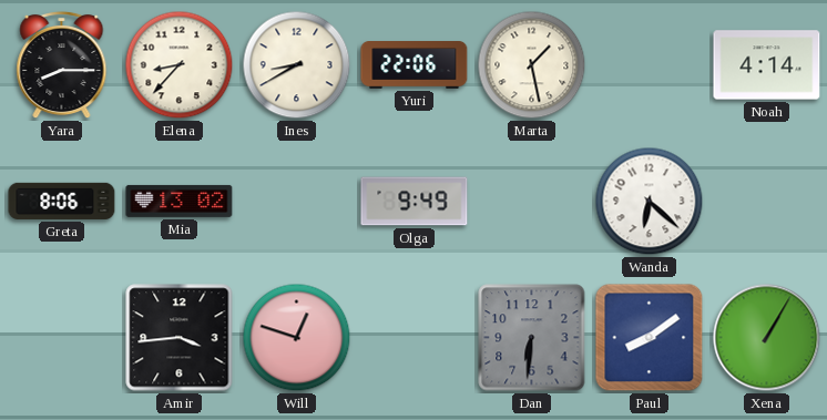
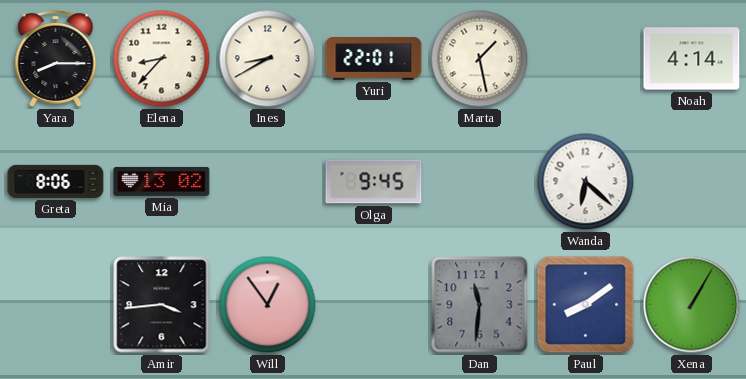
Yuri: 22:06 -> 22:01
Olga: 9:49 -> 9:45
Will: 12:48 -> 12:54
Dan: 6:31 -> 11:31
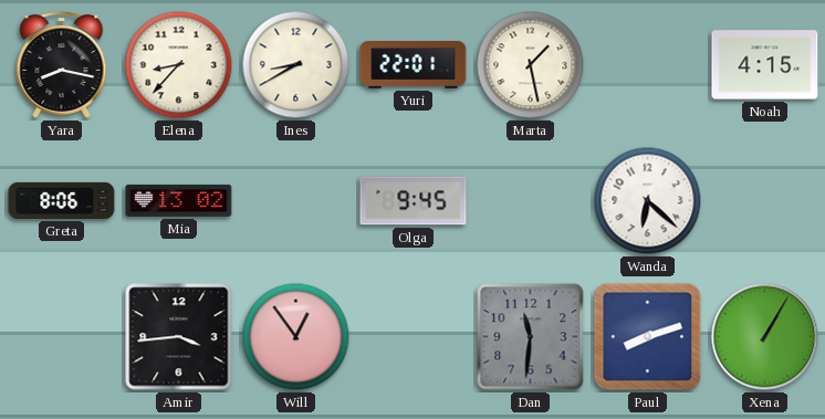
Yara: 8:15 -> 8:17
Noah: 4:14 -> 4:15
Paul: 8:09 -> 8:12
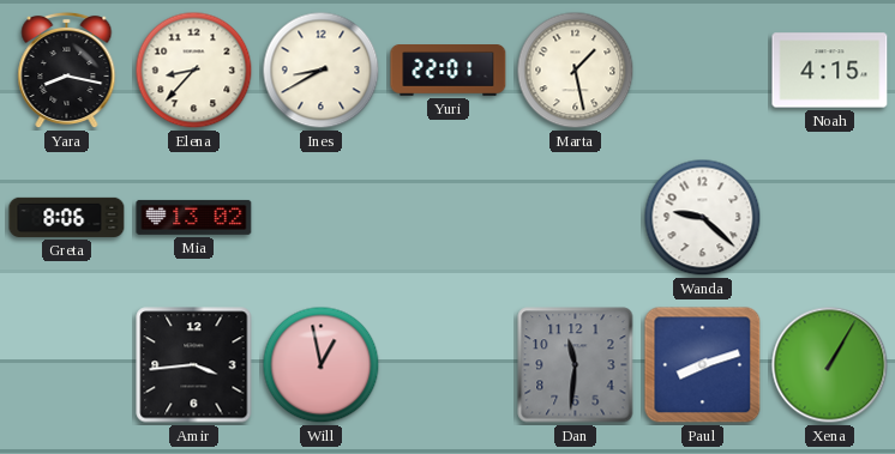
Olga: 9:45 -> none
Wanda: 6:22 -> 9:22
Will: 12:54 -> 12:58
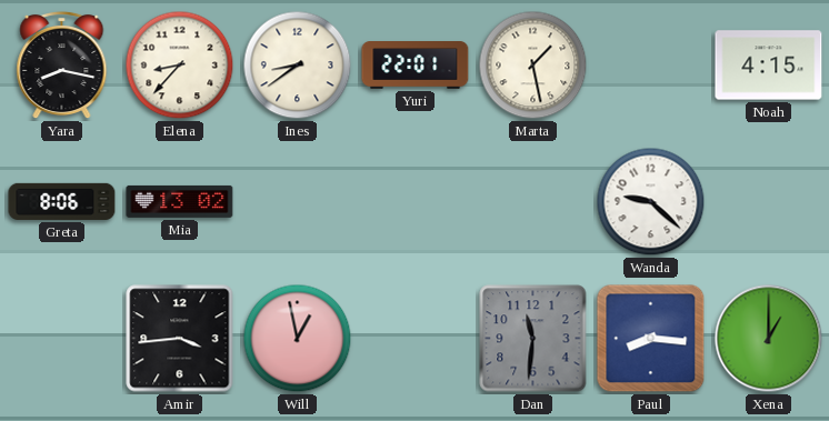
Ines: 8:40 -> 8:39
Paul: 8:12 -> 8:16
Xena: 1:05 -> 1:00
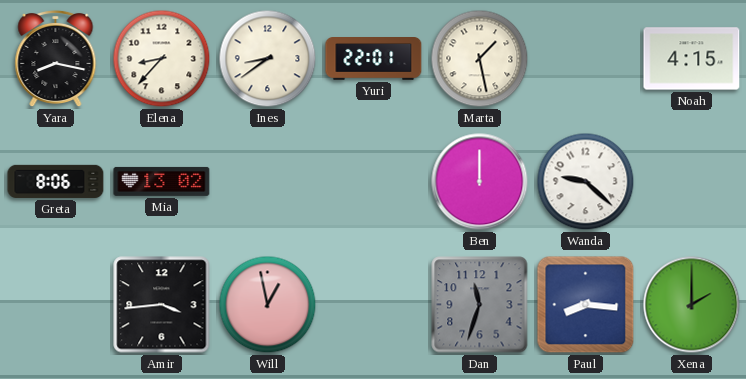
Ben: none -> 12:00
Dan: 11:31 -> 11:33
Xena: 1:00 -> 2:00
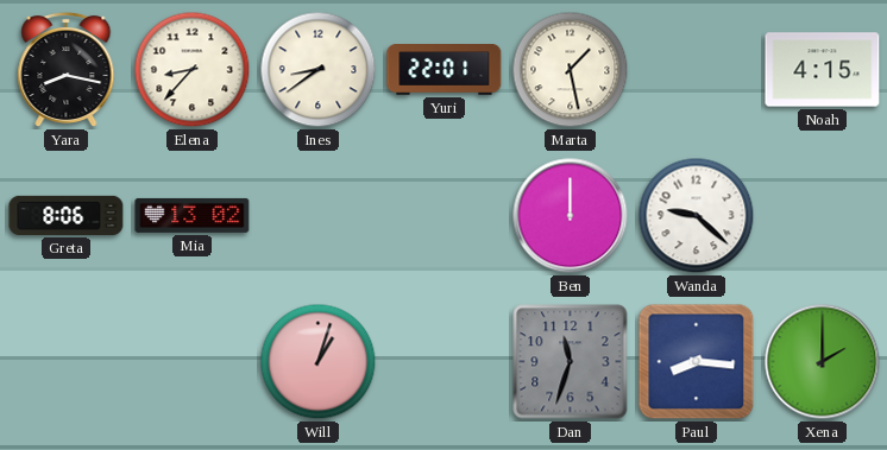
Amir: 3:44 -> none
Will: 12:58 -> 1:03
